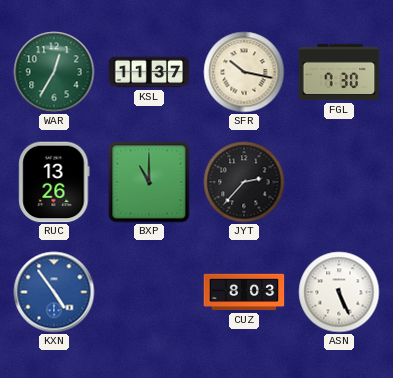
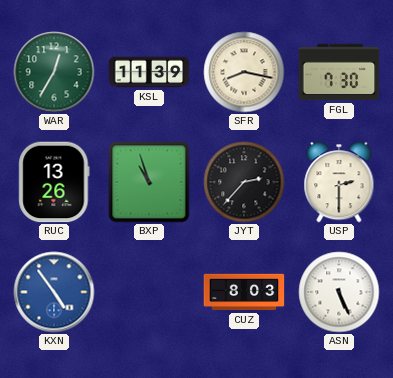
KSL: 11:37 -> 11:39
SFR: 10:17 -> 8:17
BXP: 11:00 -> 10:57
USP: none -> 2:30
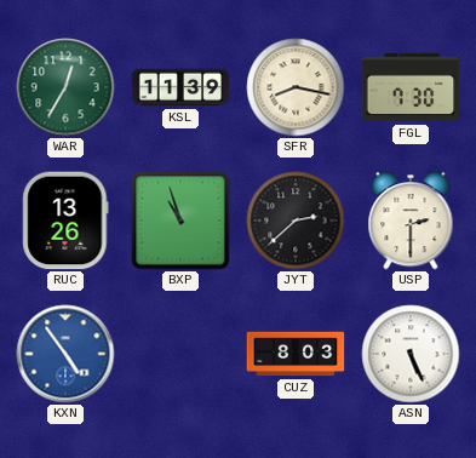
JYT: 2:37 -> 2:38
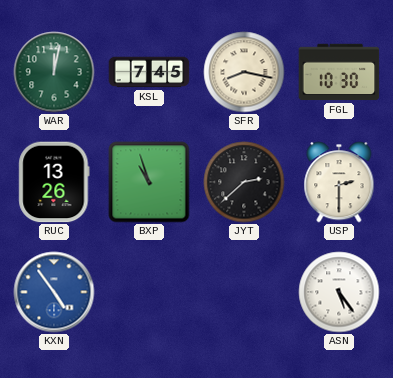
WAR: 12:35 -> 12:02
KSL: 11:39 -> 7:45
FGL: 7:30 -> 10:30
CUZ: 8:03 -> none
ASN: 5:26 -> 5:24
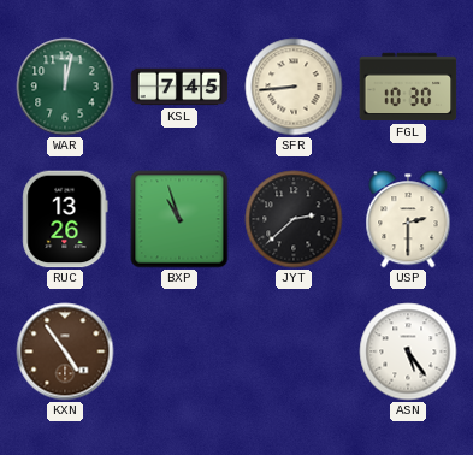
SFR: 8:17 -> 8:44
KXN dial: blue -> brown
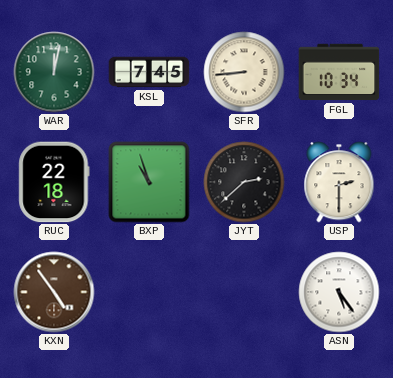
FGL: 10:30 -> 10:34
RUC: 13:26 -> 22:18
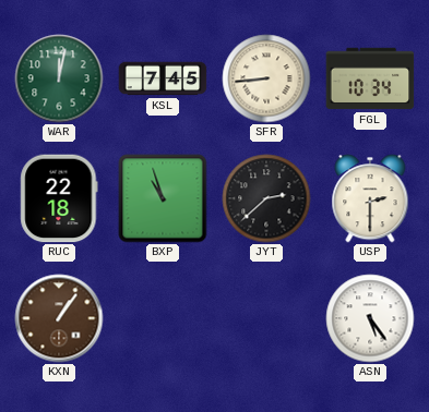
KXN: 4:54 -> 1:06
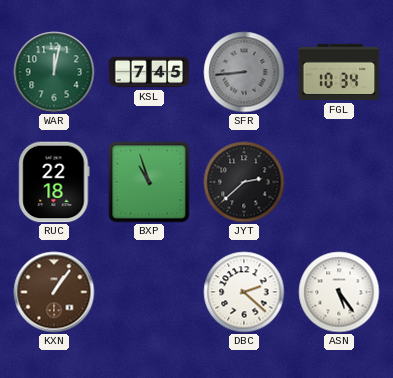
SFR dial: cream -> grey
USP: 2:30 -> none
DBC: none -> 2:22
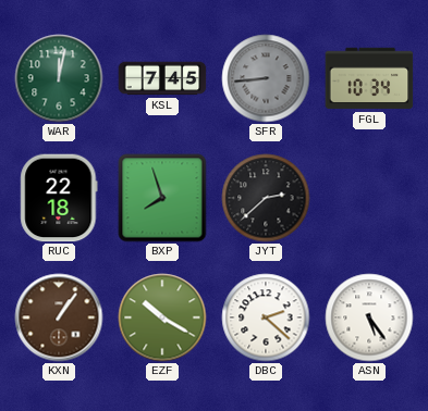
BXP: 10:57 -> 7:57
EZF: none -> 10:20
